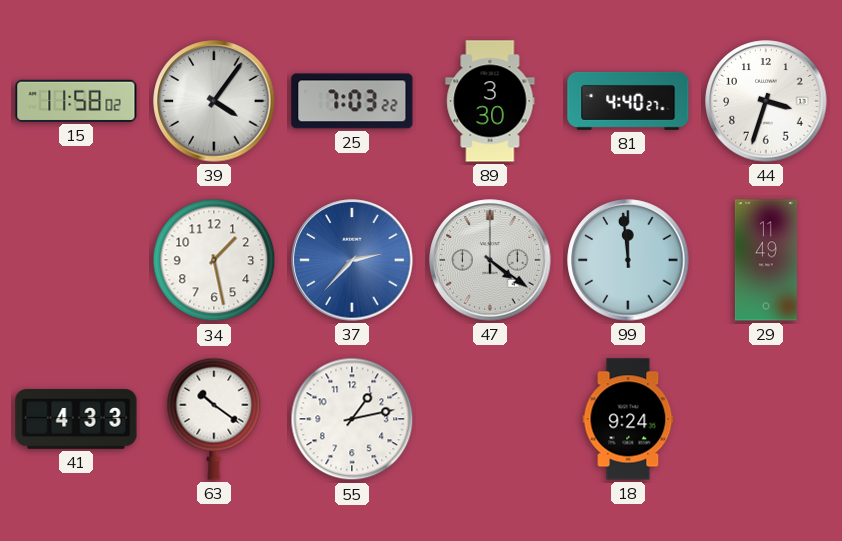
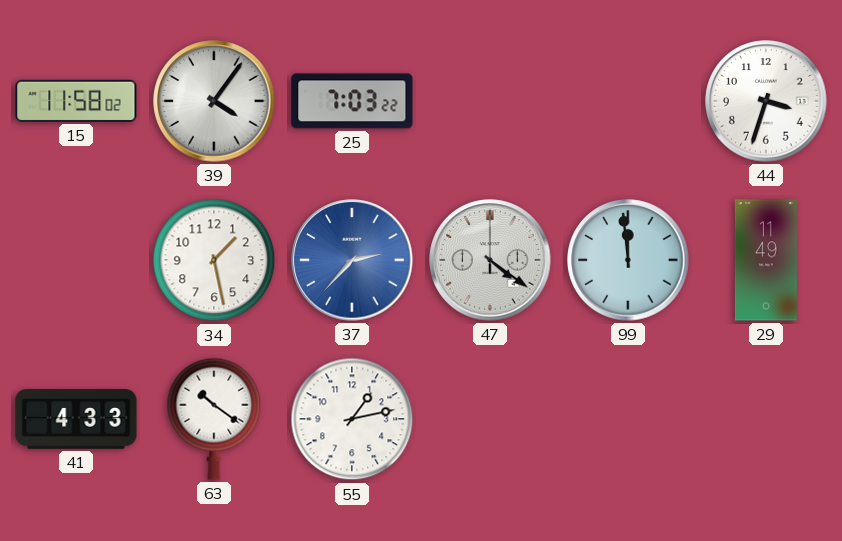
89: 3:30 -> none
81: 4:40 -> none
18: 9:24 -> none
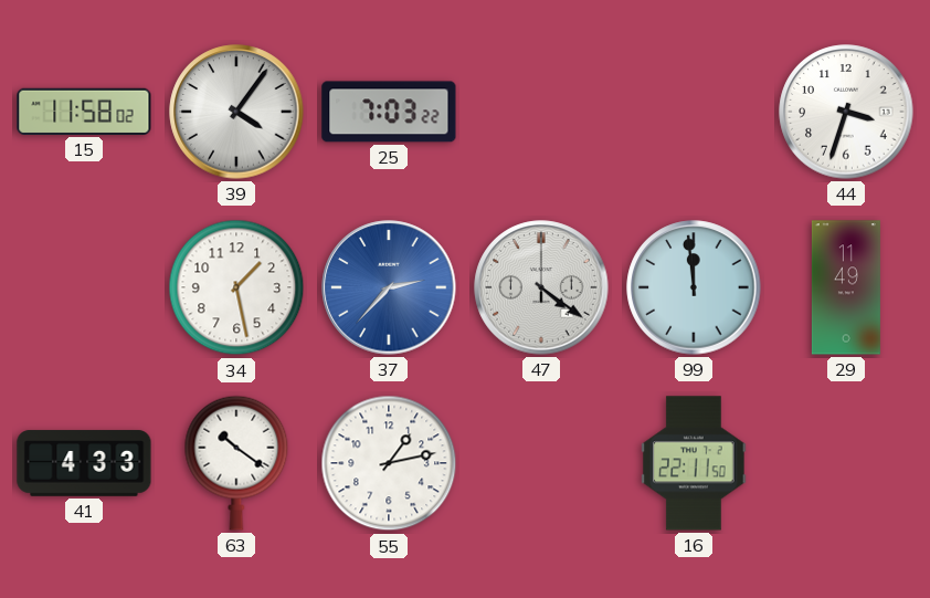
16: none -> 22:11
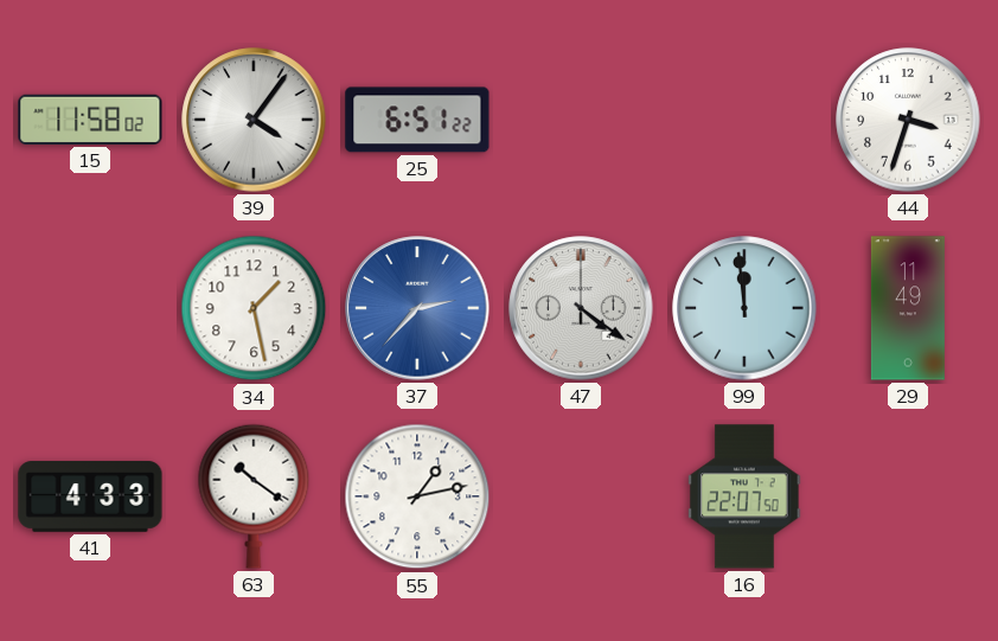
25: 7:03 -> 6:51
16: 22:11 -> 22:07
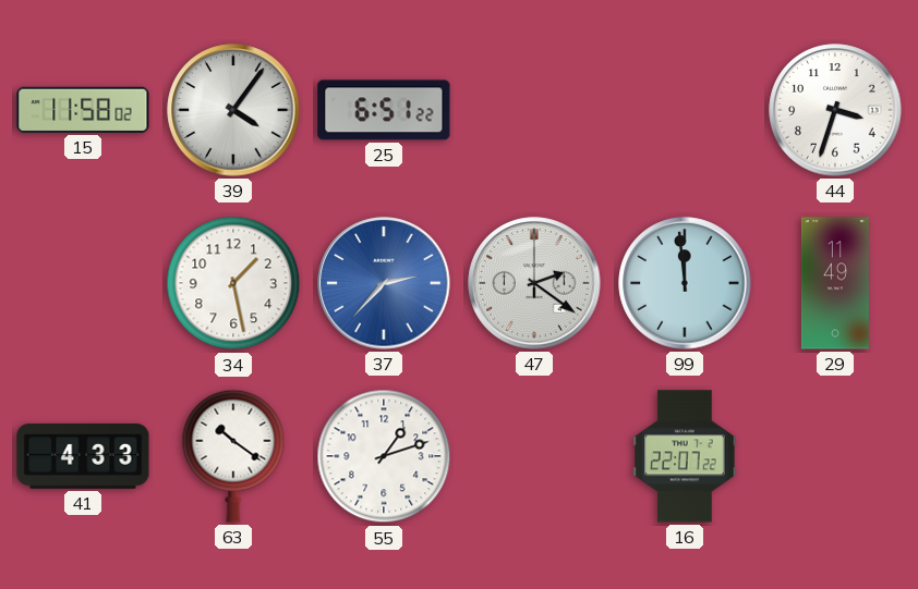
47: 4:21 -> 2:21
55: 1:13 -> 1:12
16: 22:07:50 -> 22:07:22
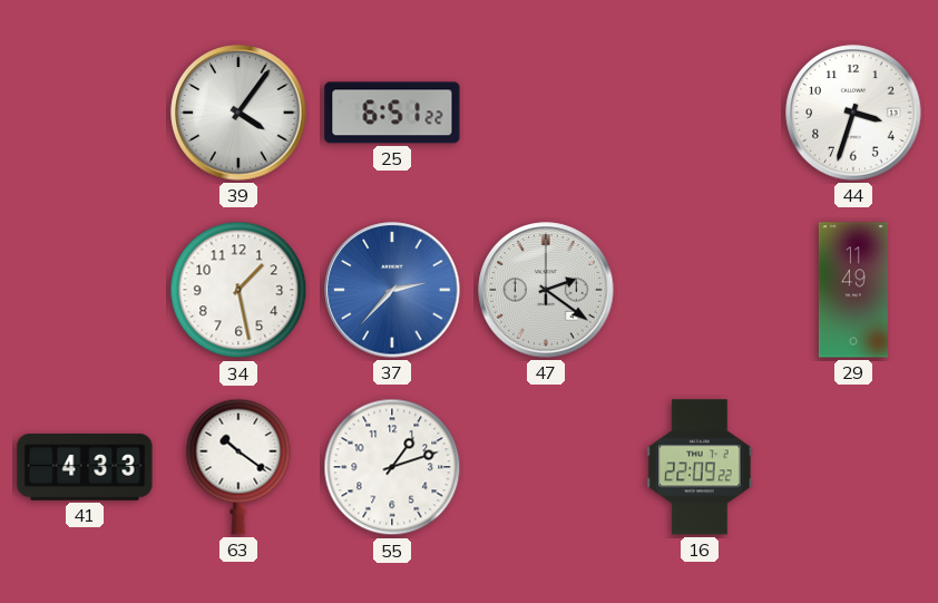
15: 11:58 -> none
99: 11:59 -> none
16: 22:07 -> 22:09
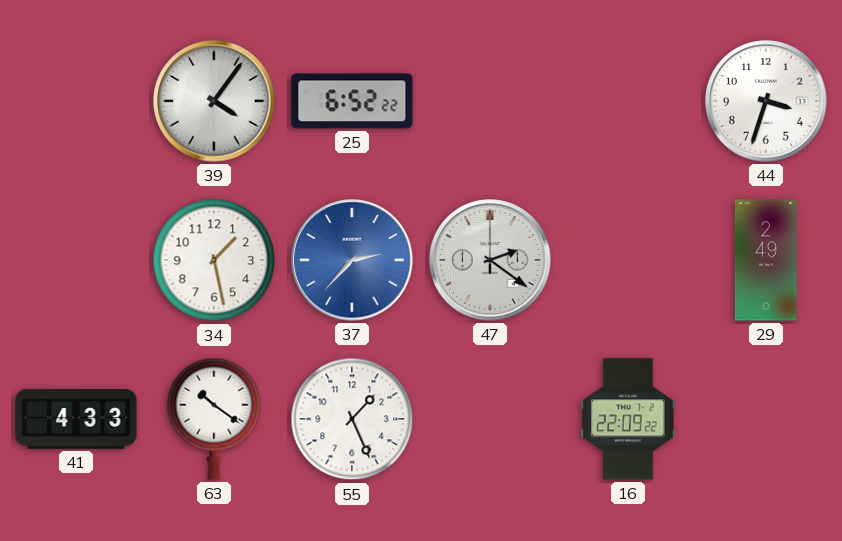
25: 6:51 -> 6:52
29: 11:49 -> 2:49
55: 1:12 -> 1:26
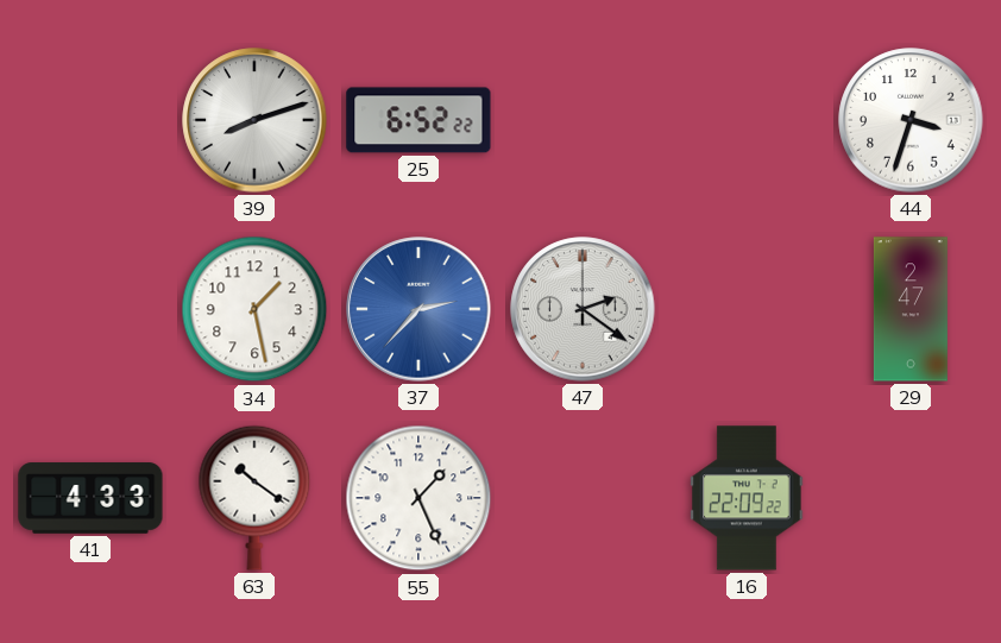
39: 4:06 -> 8:12
29: 2:49 -> 2:47
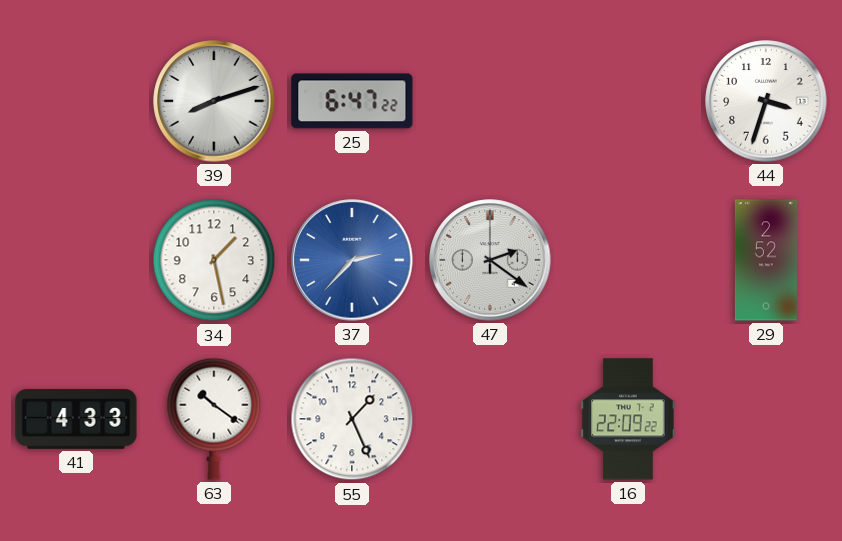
25: 6:52 -> 6:47
29: 2:47 -> 2:52
